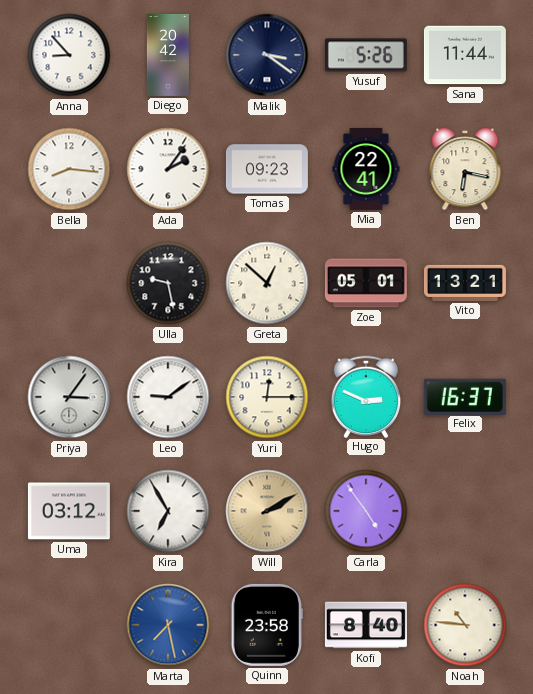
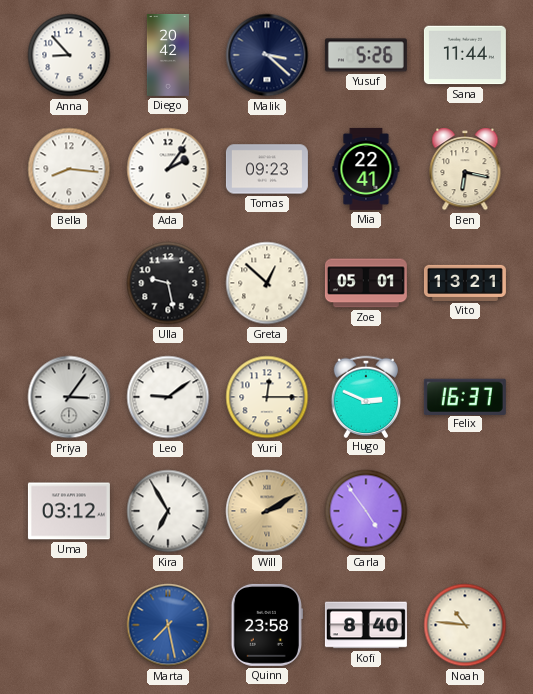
Malik: 3:21 -> 3:22
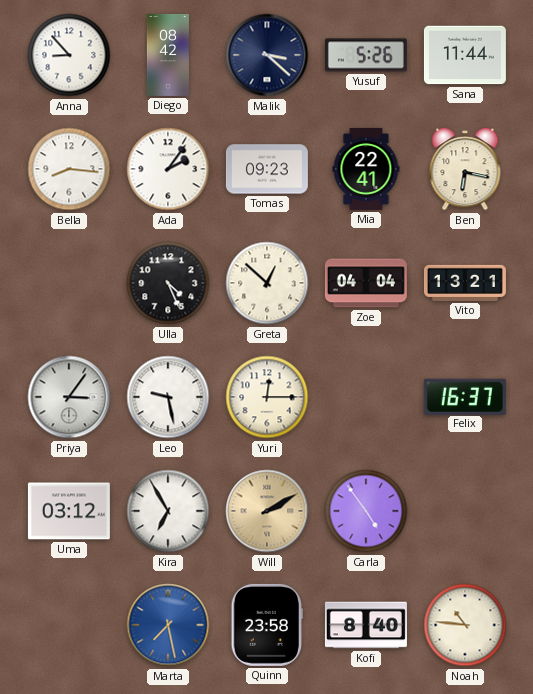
Diego: 20:42 -> 08:42
Ulla: 9:28 -> 4:26
Zoe: 05:01 -> 04:04
Leo: 9:09 -> 9:28
Hugo: 2:49 -> none
